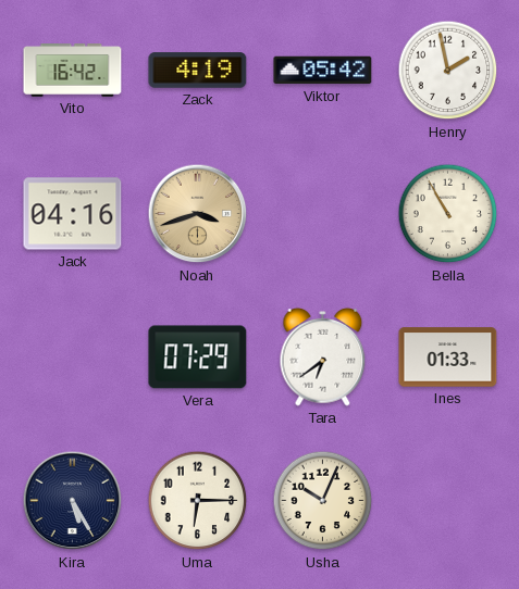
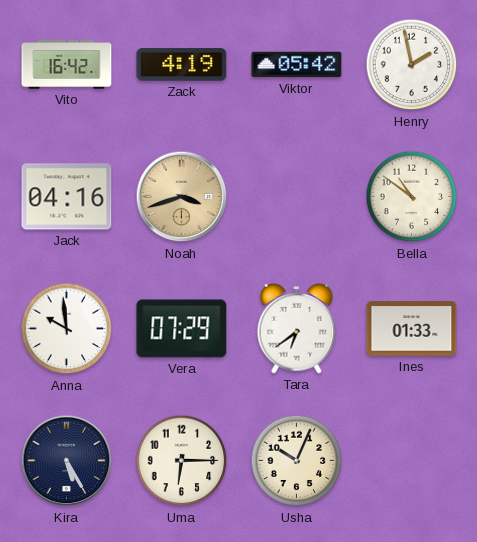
Bella: 10:55 -> 10:51
Anna: none -> 9:59
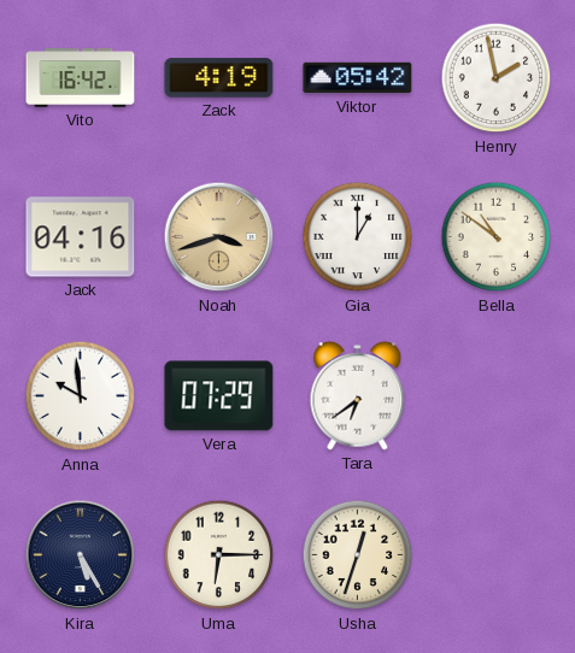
Gia: none -> 1:00
Ines: 01:33 -> none
Usha: 10:04 -> 12:33
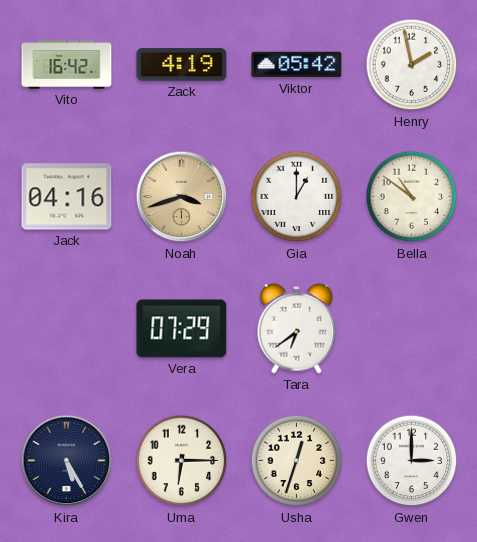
Anna: 9:59 -> none
Gwen: none -> 3:00
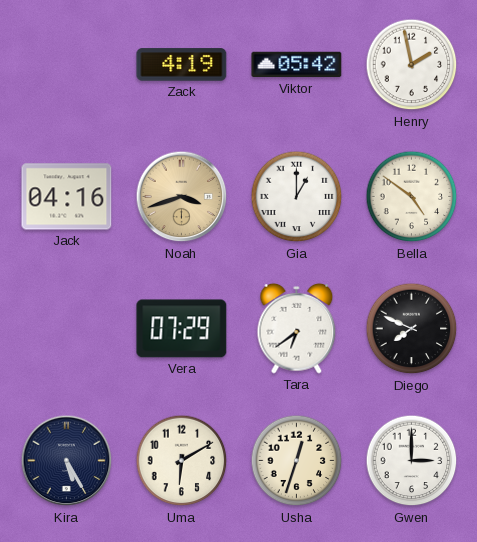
Vito: 16:42 -> none
Bella: 10:51 -> 4:51
Diego: none -> 7:49
Uma: 6:15 -> 6:10
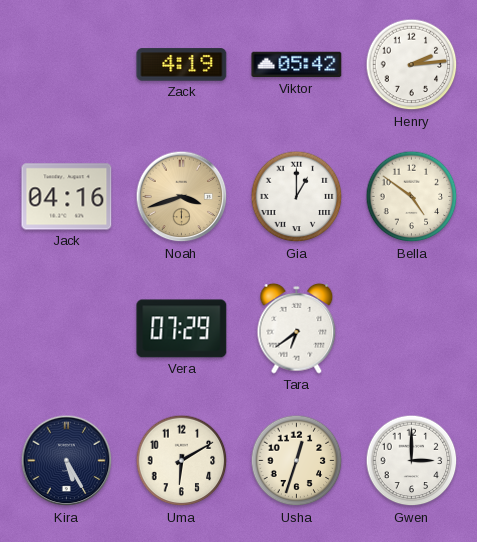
Henry: 1:58 -> 2:14
Diego: 7:49 -> none
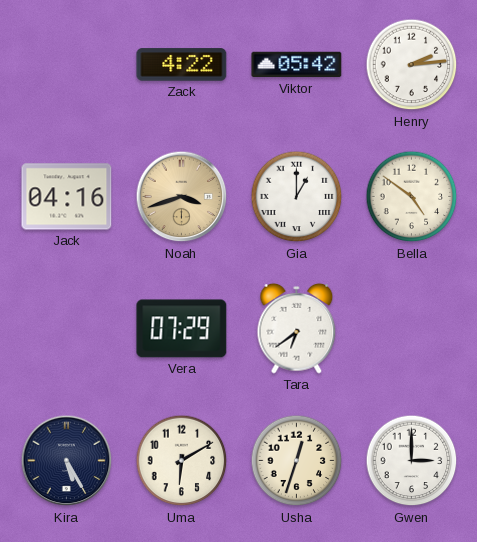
Zack: 4:19 -> 4:22
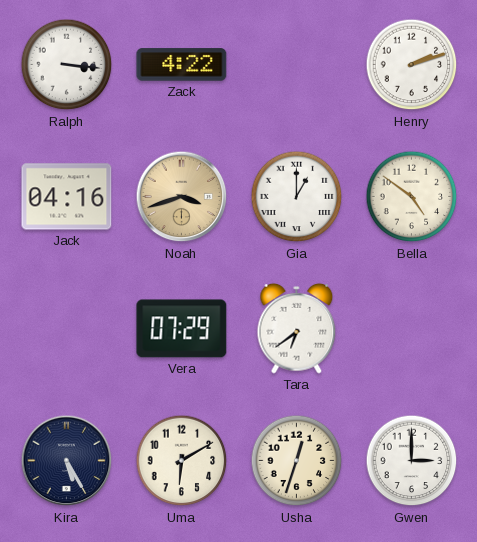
Ralph: none -> 3:16
Viktor: 05:42 -> none
Henry: 2:14 -> 2:12
